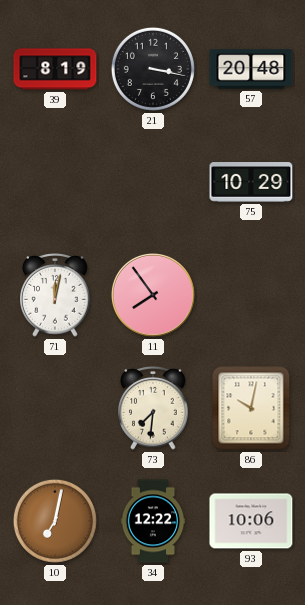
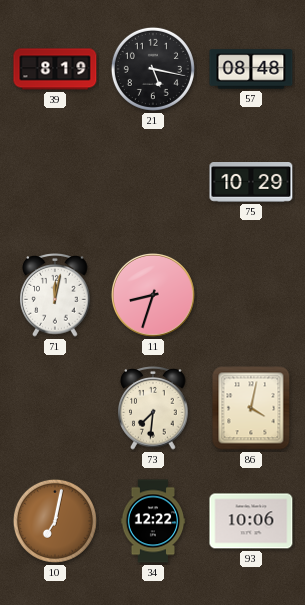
21: 3:17 -> 5:17
57: 20:48 -> 08:48
11: 7:54 -> 8:33
86: 10:02 -> 4:02
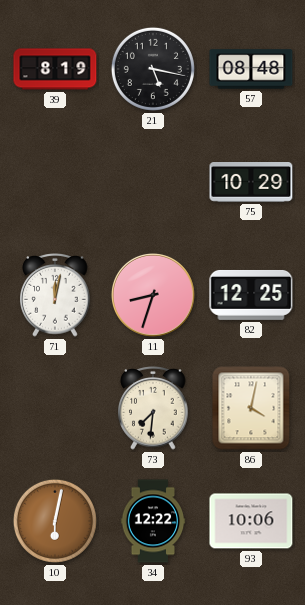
82: none -> 12:25
10: 7:02 -> 6:02
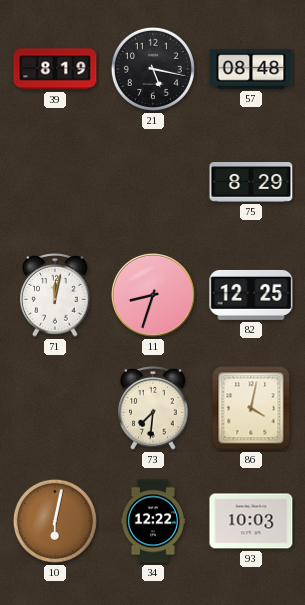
75: 10:29 -> 8:29
93: 10:06 -> 10:03
